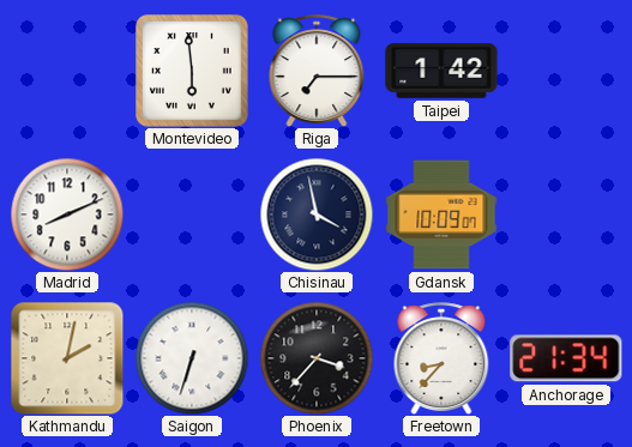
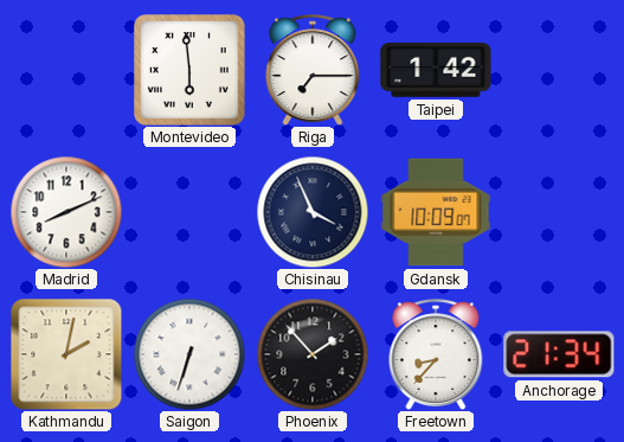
Chisinau: 3:58 -> 3:56
Phoenix: 3:37 -> 1:53
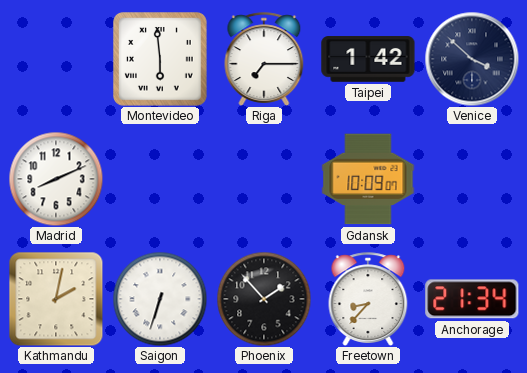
Venice: none -> 3:52
Chisinau: 3:56 -> none
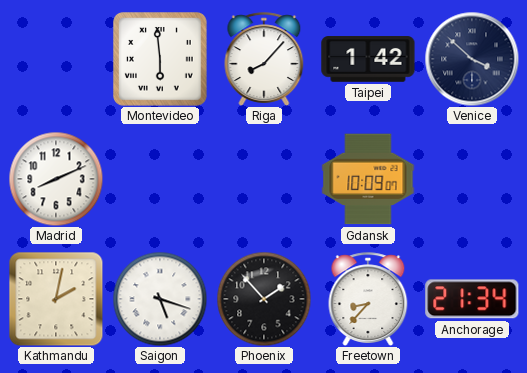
Riga: 7:15 -> 8:07
Saigon: 6:33 -> 5:18
